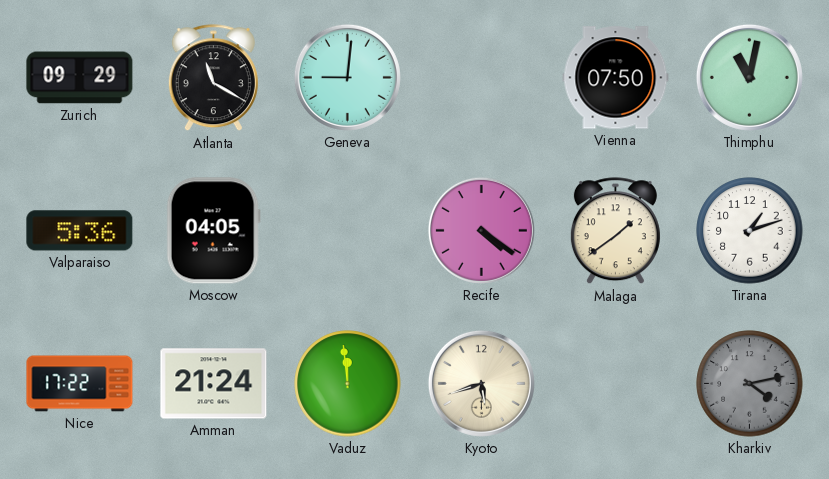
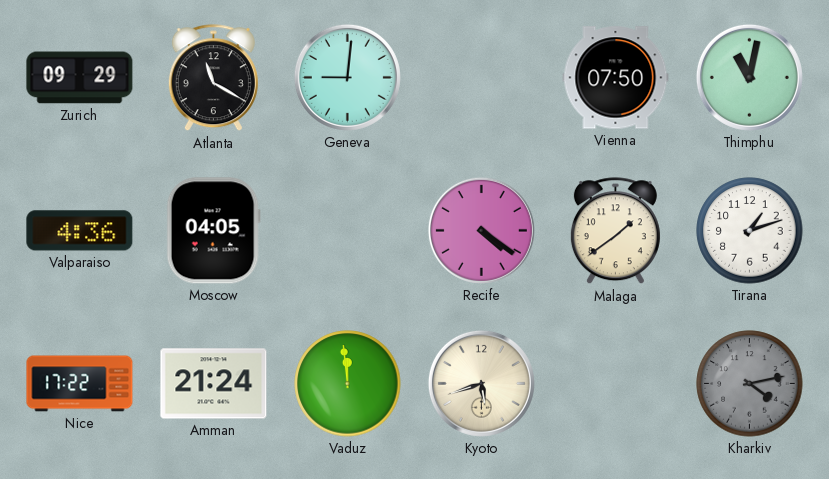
Valparaiso: 5:36 -> 4:36
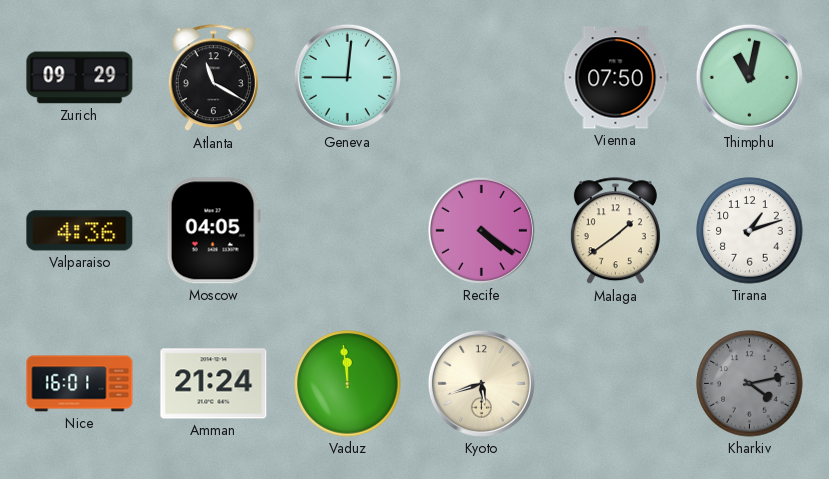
Nice: 17:22 -> 16:01
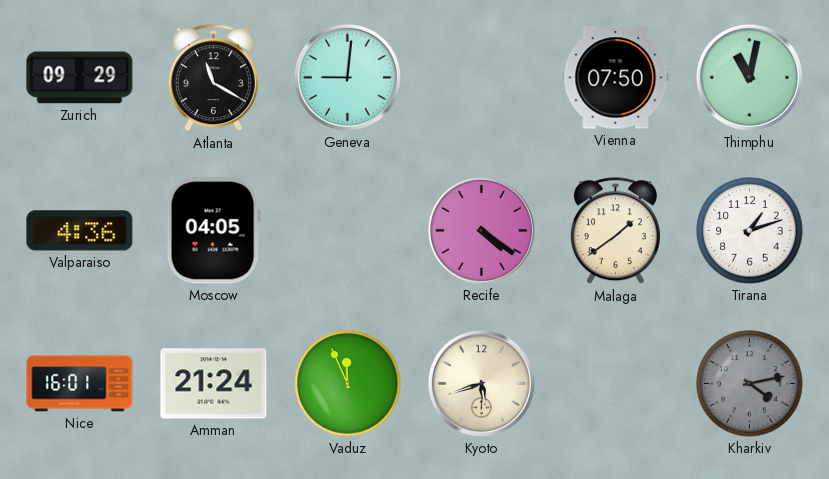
Vaduz: 11:59 -> 11:56
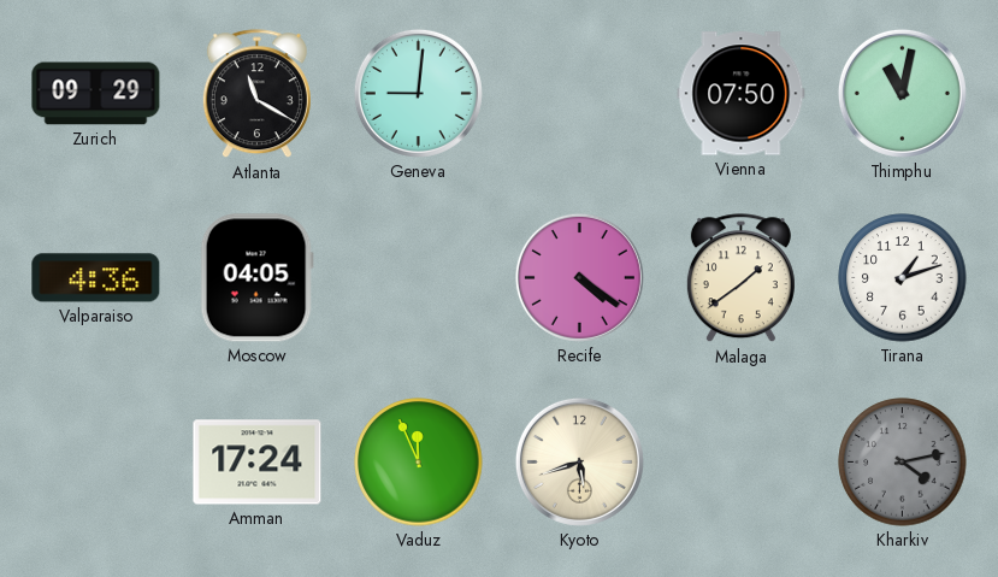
Nice: 16:01 -> none
Amman: 21:24 -> 17:24
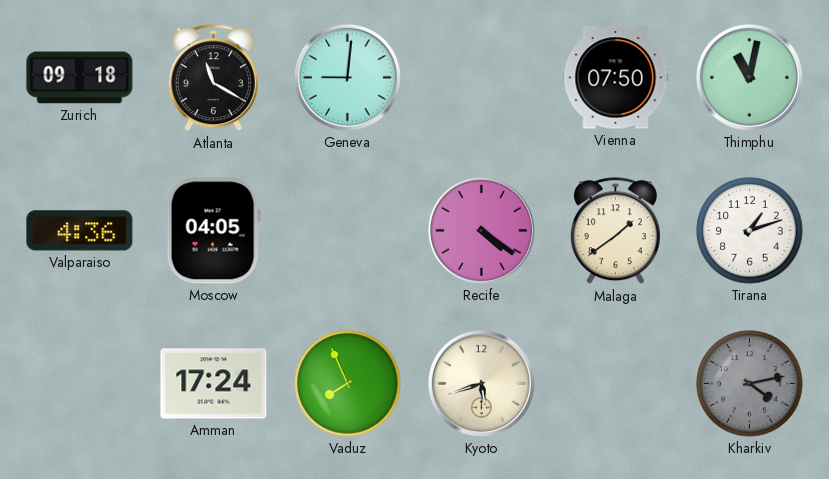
Zurich: 09:29 -> 09:18
Vaduz: 11:56 -> 7:56
